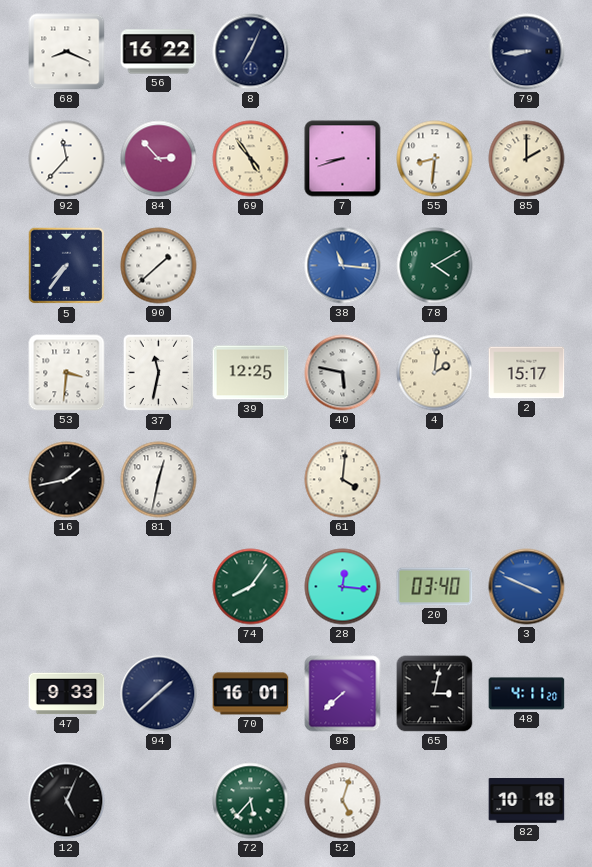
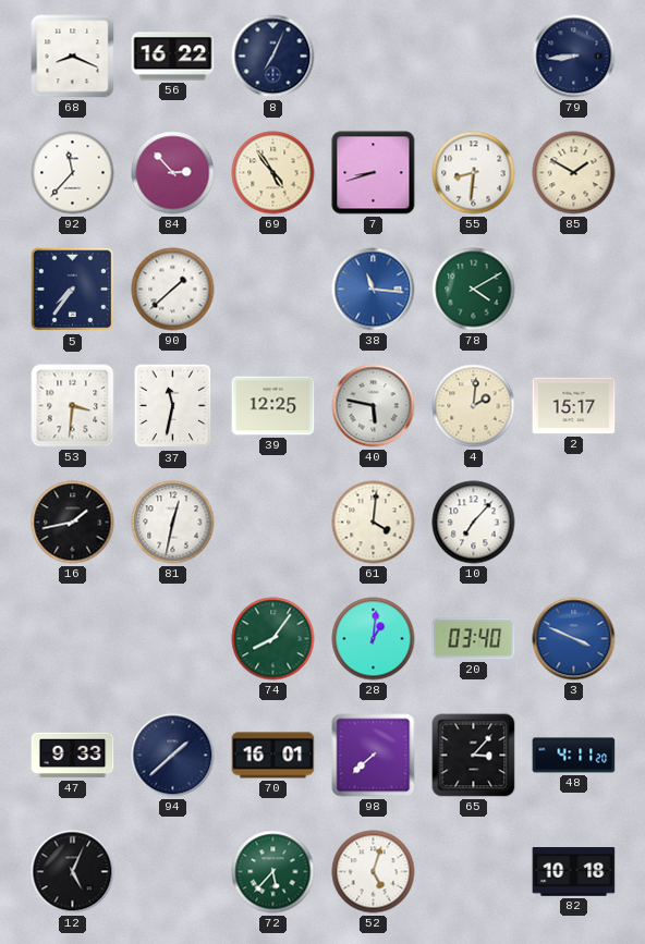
85: 2:00 -> 1:50
10: none -> 7:07
28: 12:16 -> 1:01
65: 3:02 -> 3:07
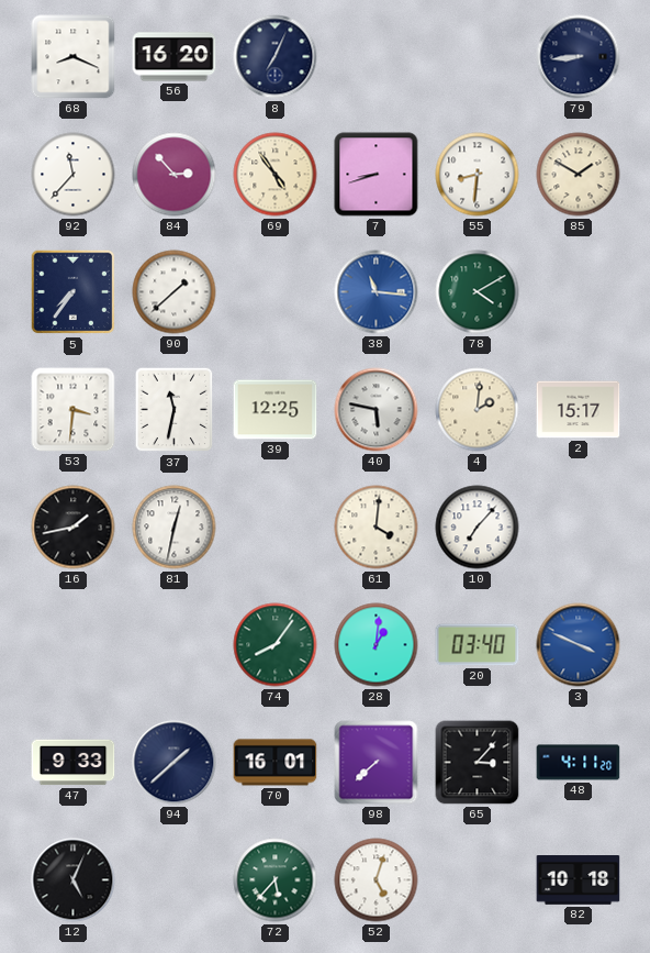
56: 16:22 -> 16:20
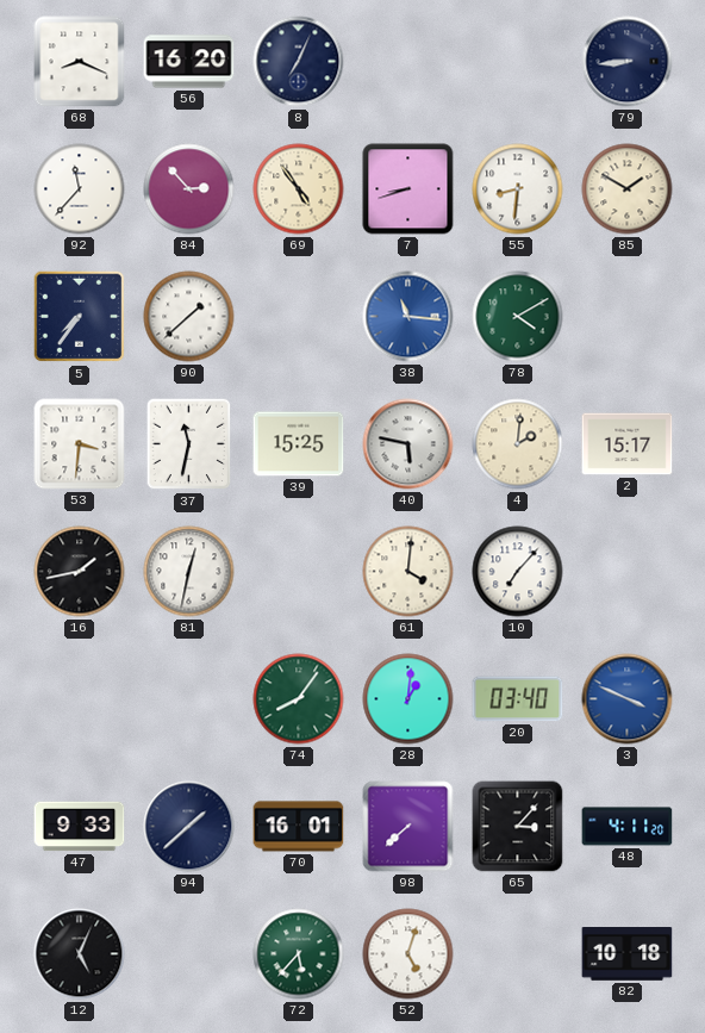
39: 12:25 -> 15:25
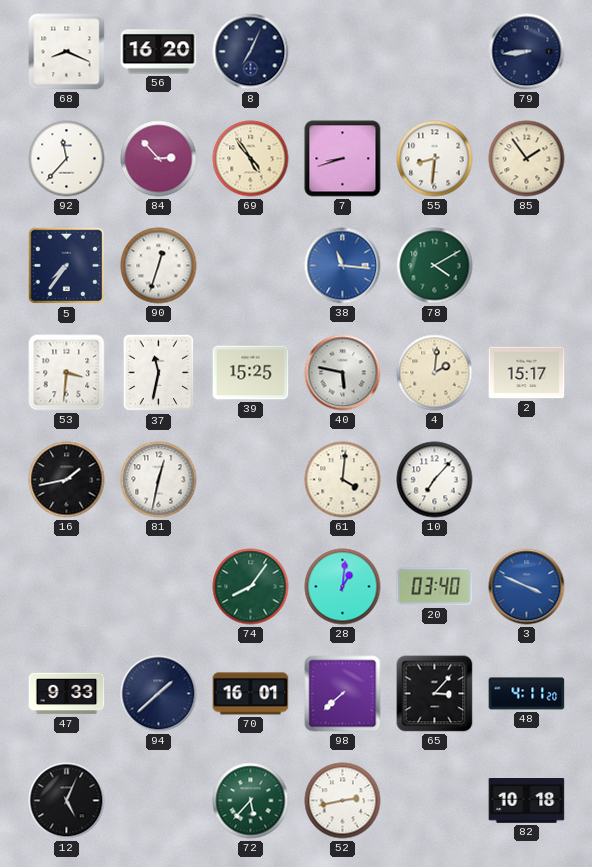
85: 1:50 -> 1:54
90: 1:38 -> 12:33
52: 5:03 -> 2:43
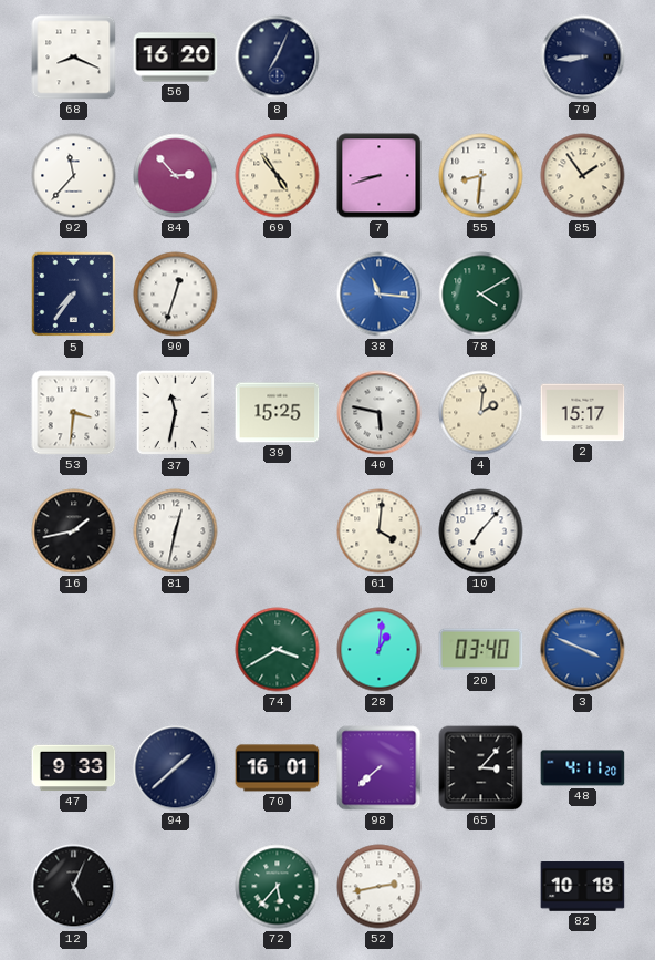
74: 8:06 -> 3:40
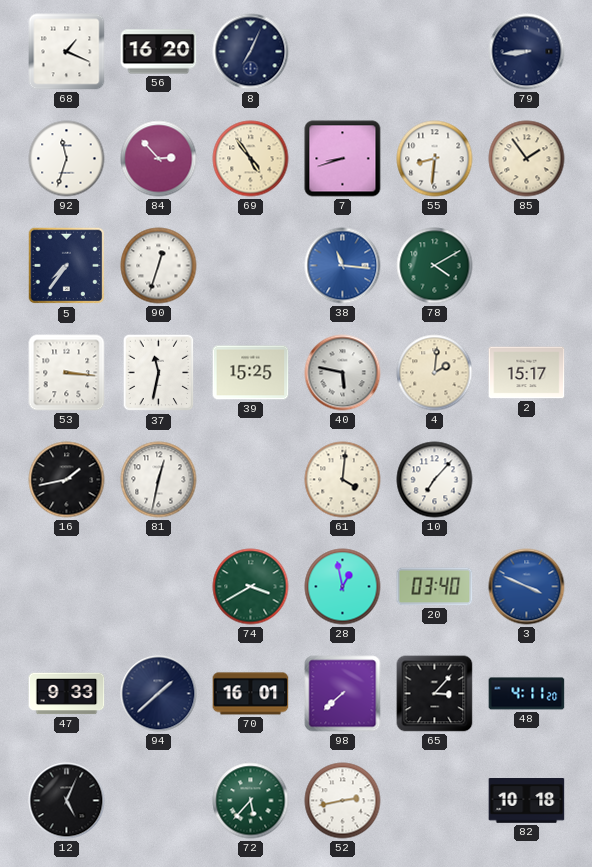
68: 8:19 -> 1:19
92: 11:37 -> 11:33
53: 3:31 -> 3:16
28: 1:01 -> 12:58
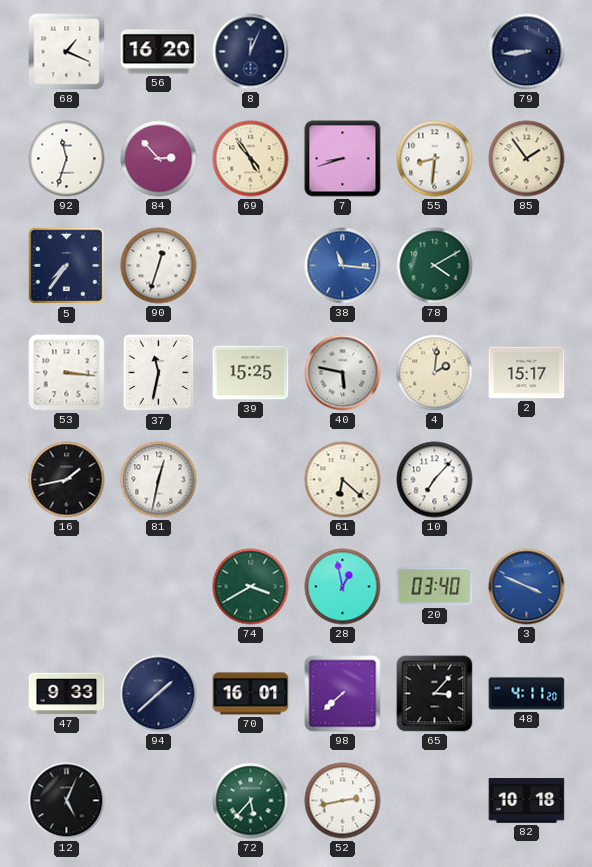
8: 7:04 -> 12:04
61: 4:01 -> 6:22
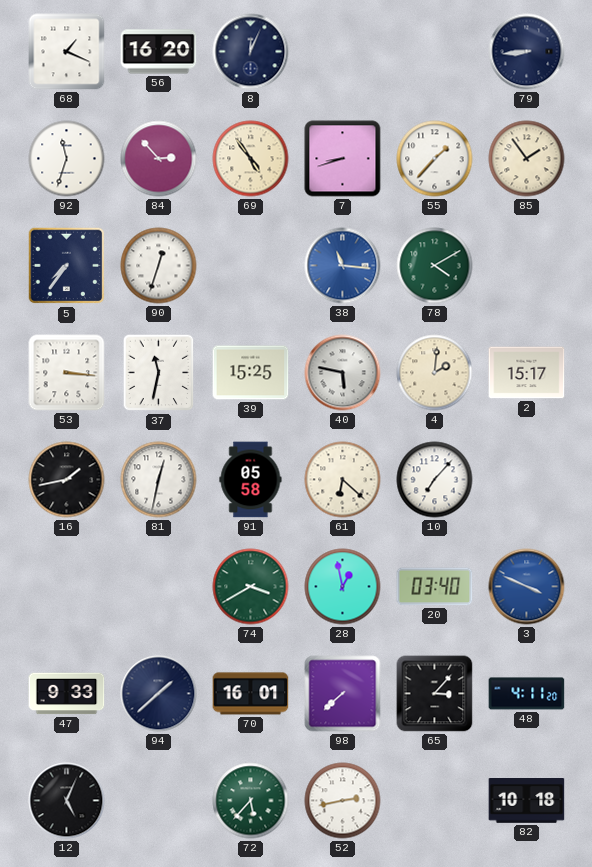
55: 8:31 -> 1:37
91: none -> 05:58
